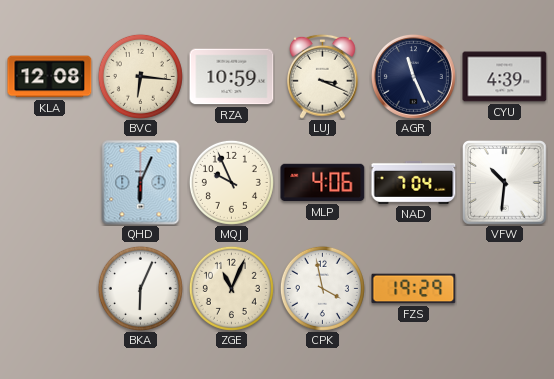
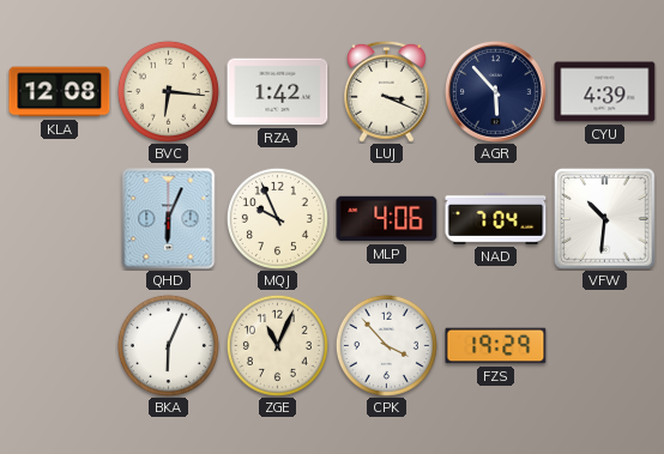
RZA: 10:59 -> 1:42
AGR: 11:26 -> 5:53
CPK: 3:58 -> 3:53
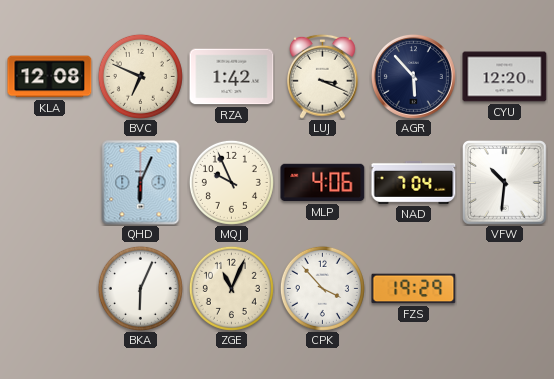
BVC: 6:16 -> 6:49
CYU: 4:39 -> 12:20
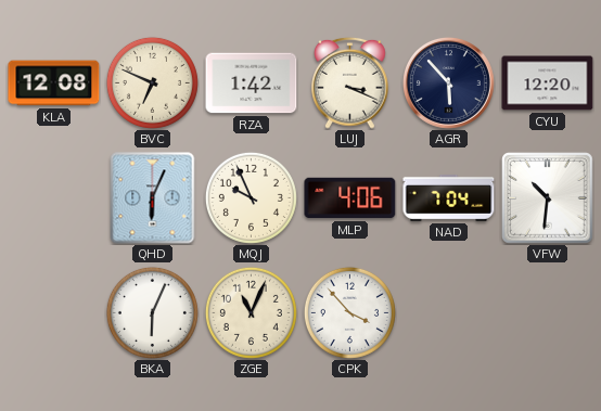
FZS: 19:29 -> none
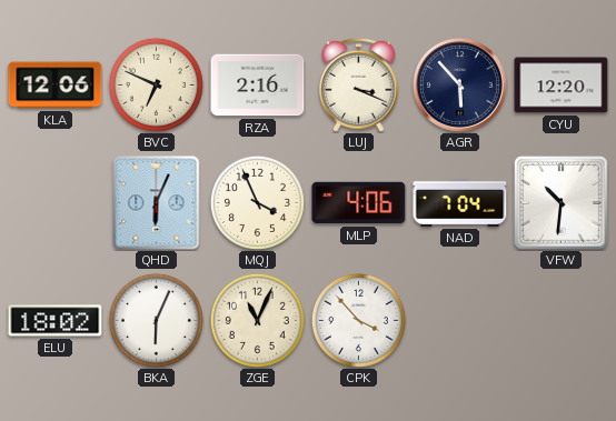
KLA: 12:08 -> 12:06
RZA: 1:42 -> 2:16
MQJ: 9:56 -> 3:56
ELU: none -> 18:02
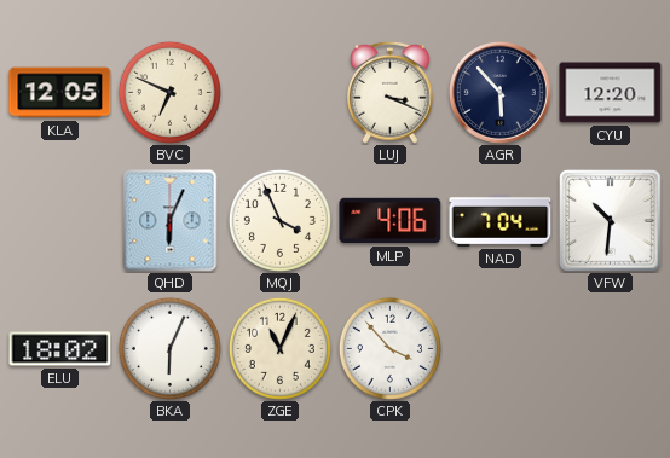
KLA: 12:06 -> 12:05
RZA: 2:16 -> none
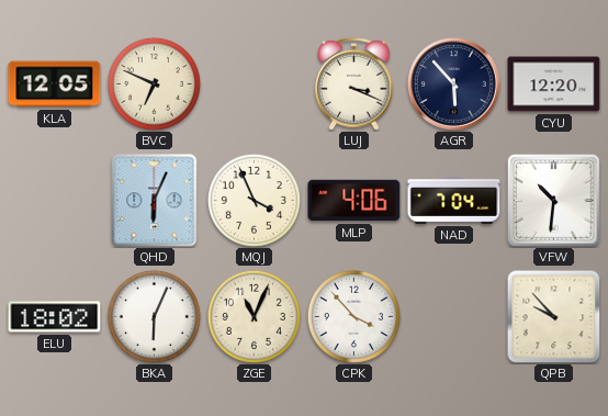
QPB: none -> 9:53
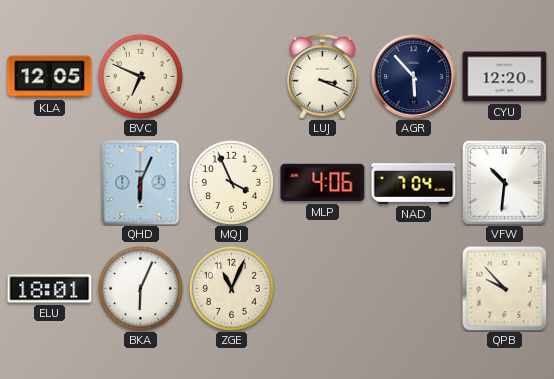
ELU: 18:02 -> 18:01
CPK: 3:53 -> none
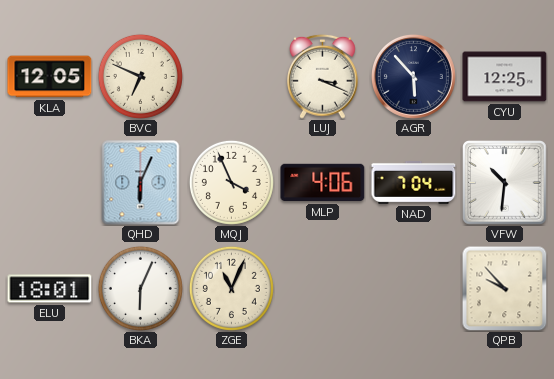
CYU: 12:20 -> 12:25
